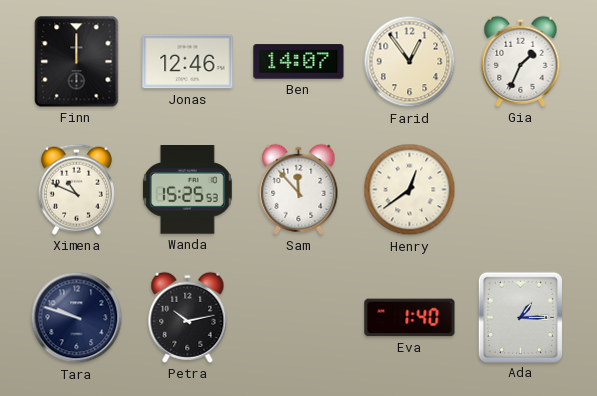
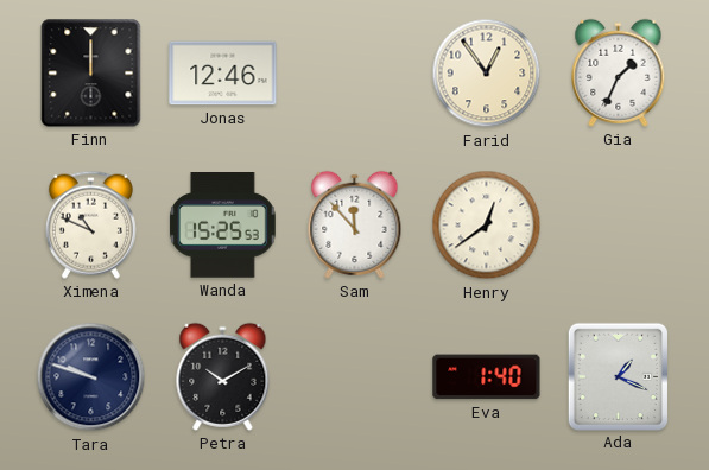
Ben: 14:07 -> none
Petra: 10:13 -> 10:10
Ada: 1:15 -> 1:19
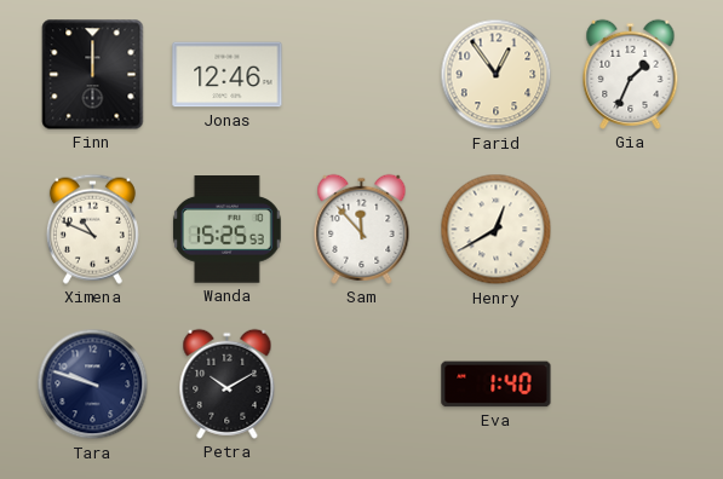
Henry: 12:39 -> 12:40
Ada: 1:19 -> none
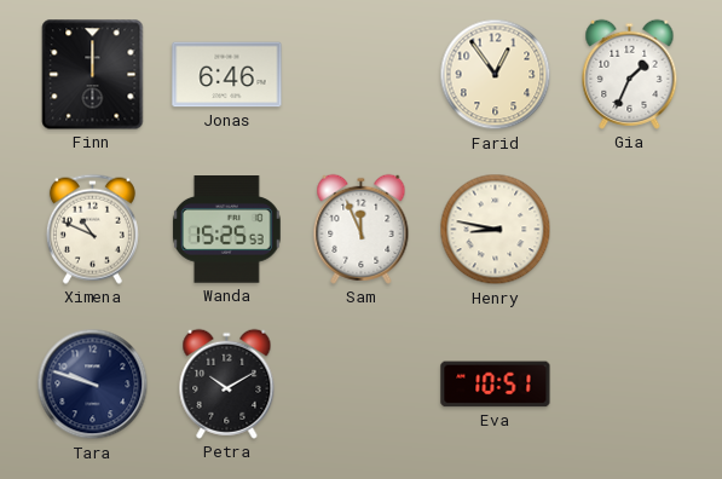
Jonas: 12:46 -> 6:46
Sam: 11:53 -> 11:56
Henry: 12:40 -> 8:47
Eva: 1:40 -> 10:51
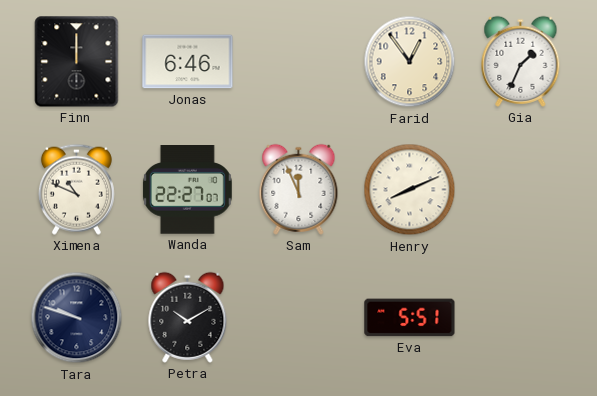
Wanda: 15:25 -> 22:27
Henry: 8:47 -> 8:11
Eva: 10:51 -> 5:51
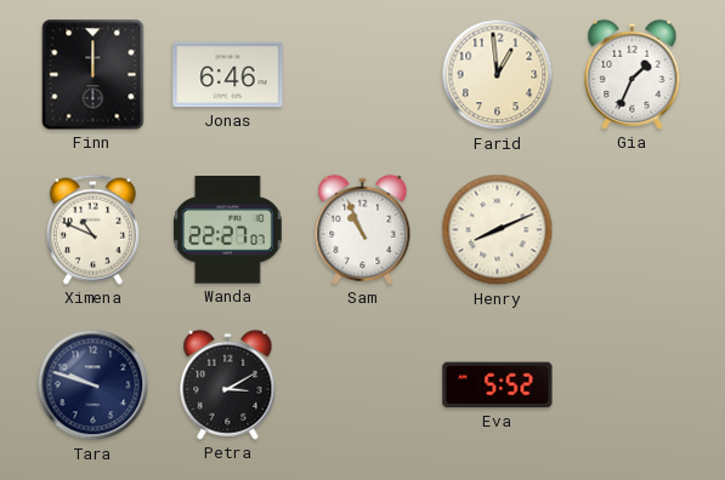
Farid: 12:54 -> 12:59
Sam: 11:56 -> 10:56
Petra: 10:10 -> 3:10
Eva: 5:51 -> 5:52
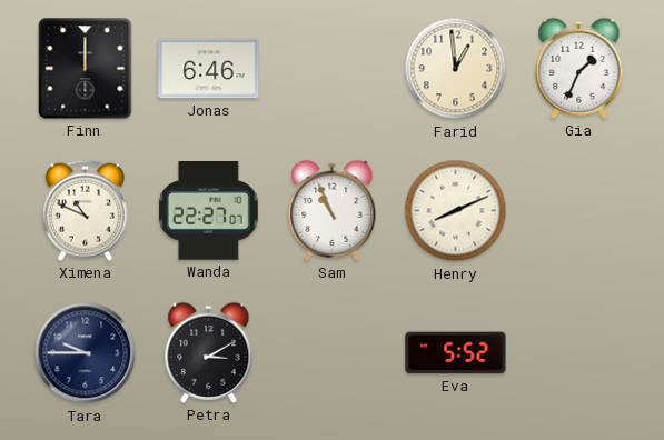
Tara: 9:48 -> 9:45
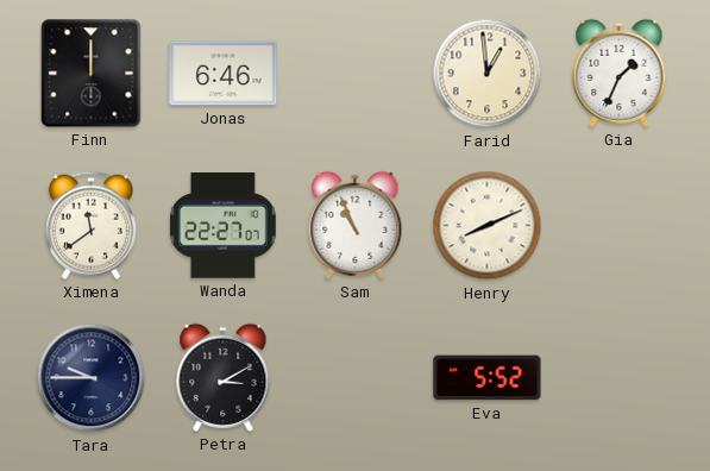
Ximena: 10:49 -> 11:39
